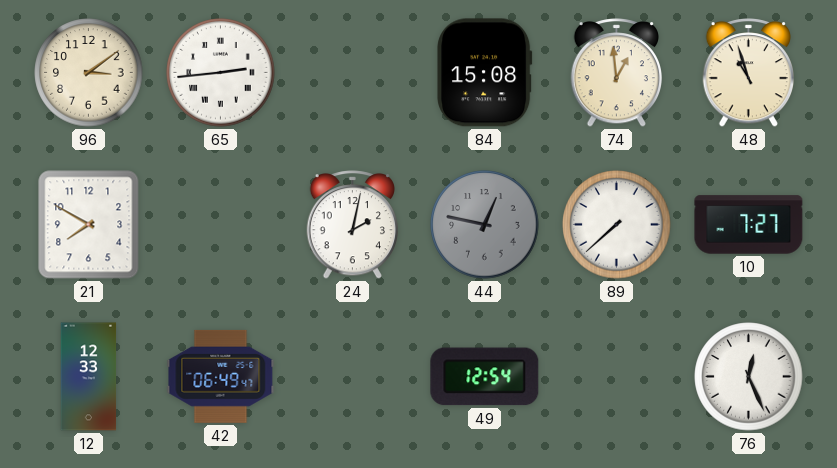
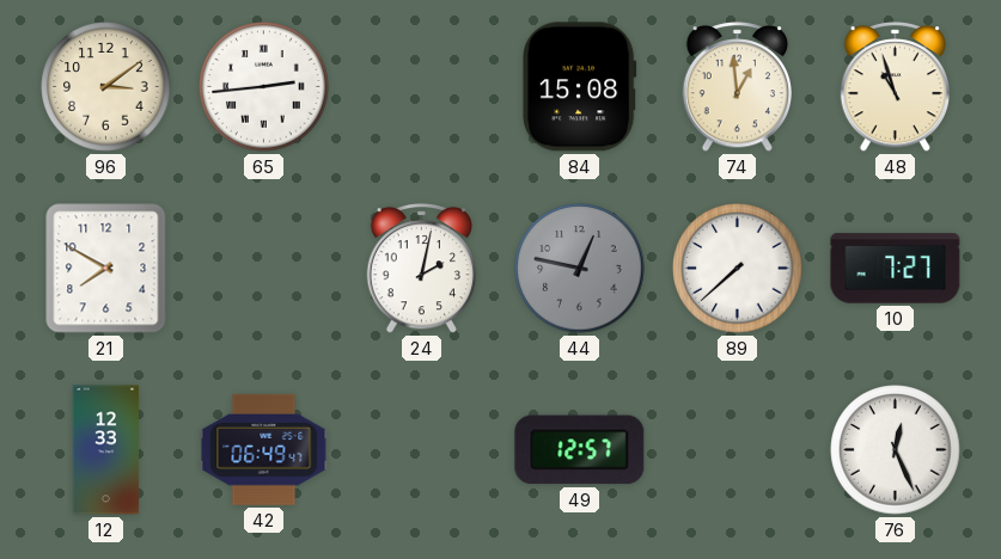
49: 12:54 -> 12:57
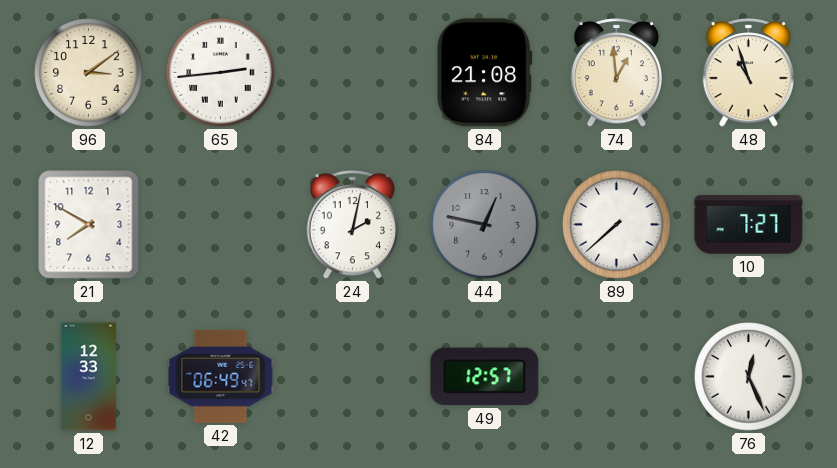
84: 15:08 -> 21:08
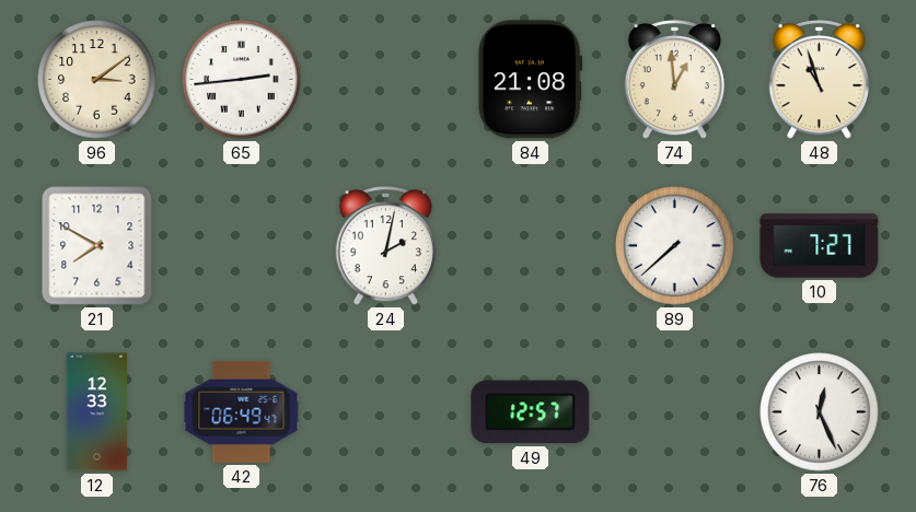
44: 12:47 -> none
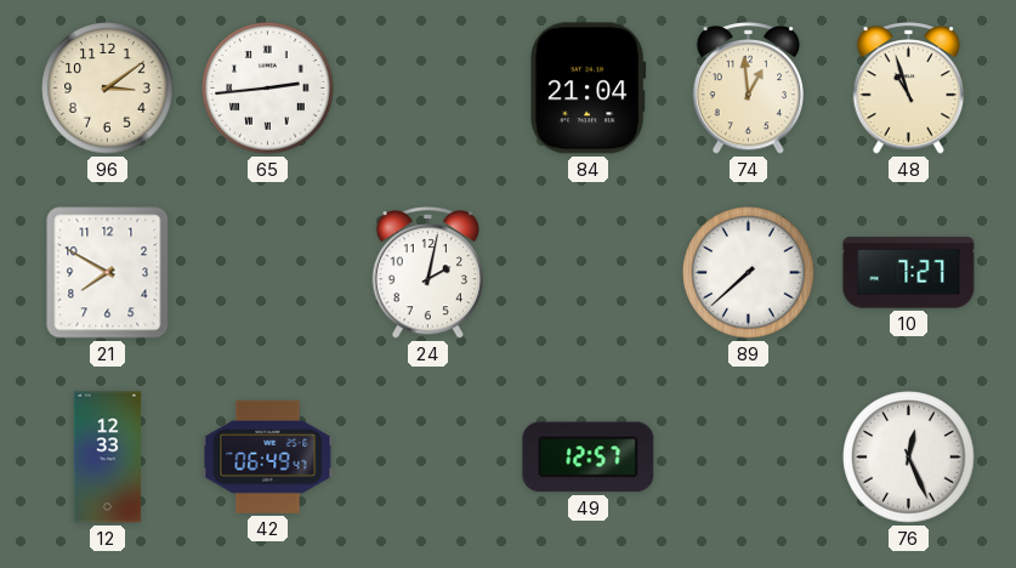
84: 21:08 -> 21:04
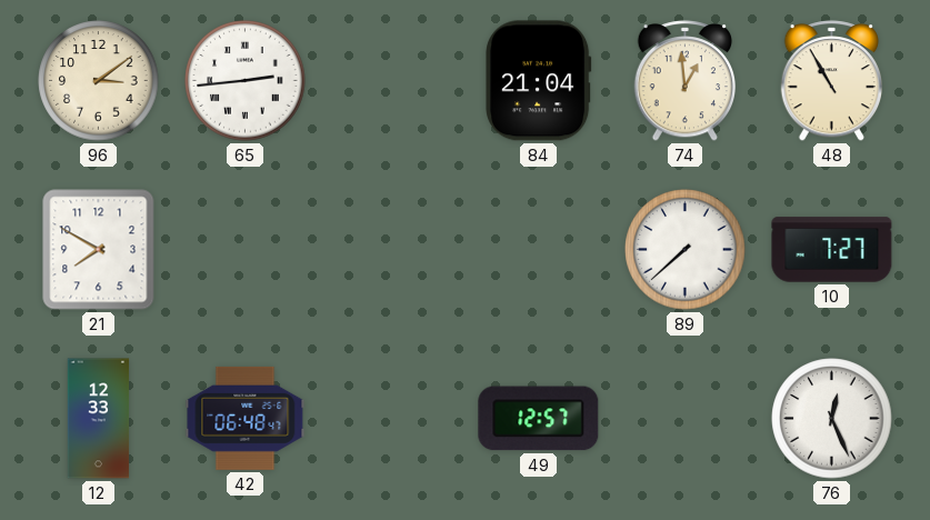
48: 10:57 -> 10:55
24: 2:02 -> none
42: 06:49 -> 06:48
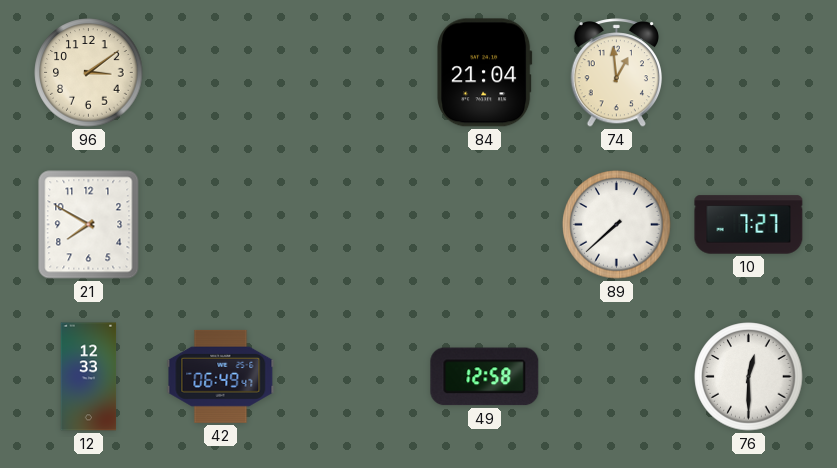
65: 2:44 -> none
48: 10:55 -> none
42: 06:48 -> 06:49
49: 12:57 -> 12:58
76: 12:26 -> 12:30
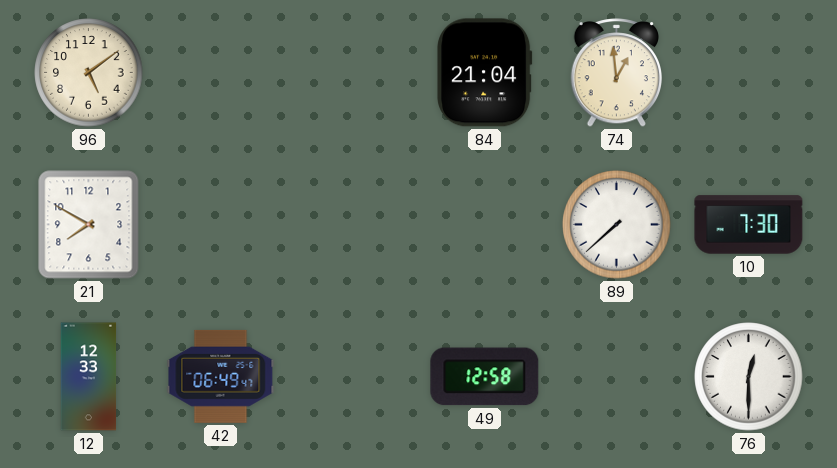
96: 3:09 -> 5:09
10: 7:27 -> 7:30
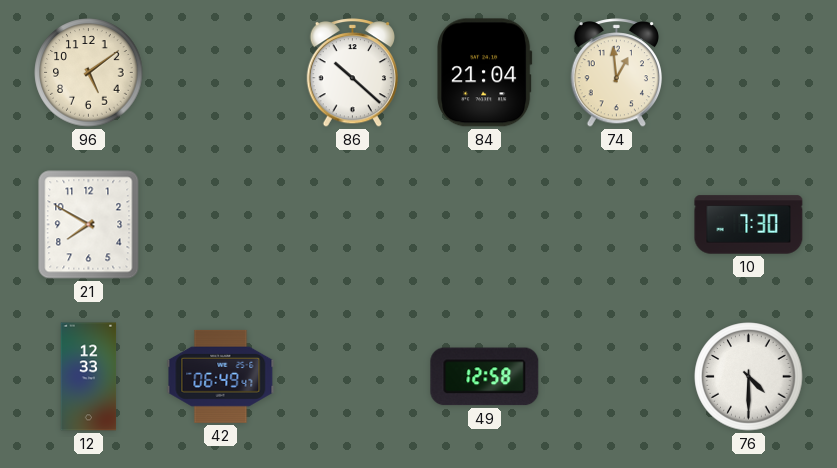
86: none -> 10:22
89: 7:38 -> none
76: 12:30 -> 4:30
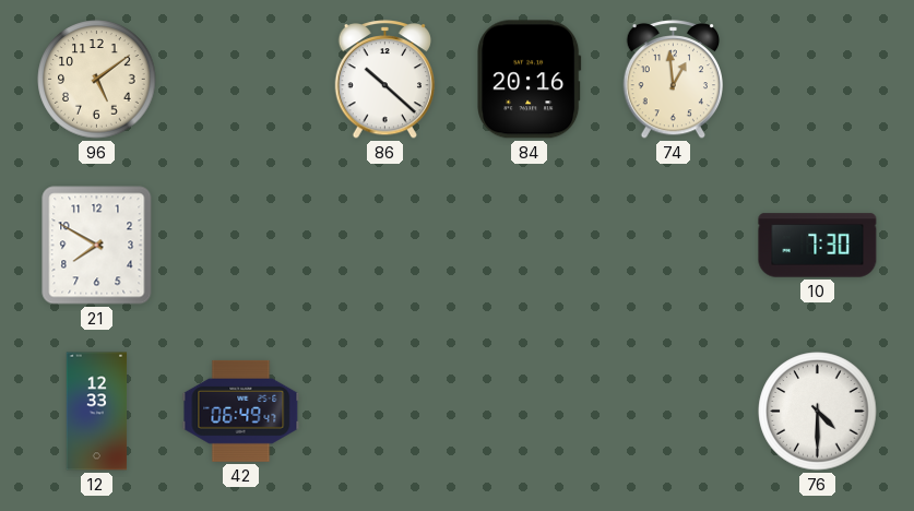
84: 21:04 -> 20:16
49: 12:58 -> none
